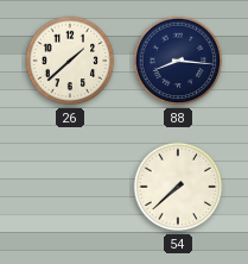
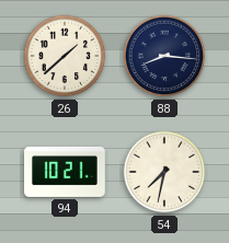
94: none -> 10:21
54: 7:38 -> 7:32
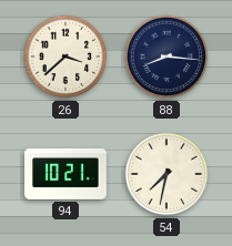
26: 1:38 -> 3:38
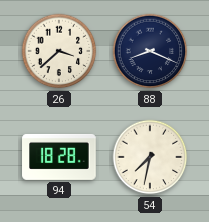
88: 8:16 -> 8:19
94: 10:21 -> 18:28
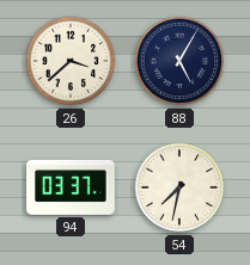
88: 8:19 -> 5:05
94: 18:28 -> 03:37
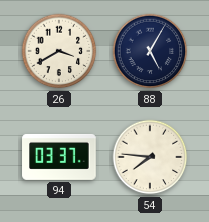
26: 3:38 -> 3:40
54: 7:32 -> 7:46
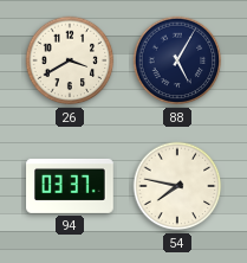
54: 7:46 -> 7:47
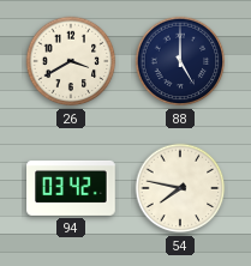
88: 5:05 -> 5:00
94: 03:37 -> 03:42
